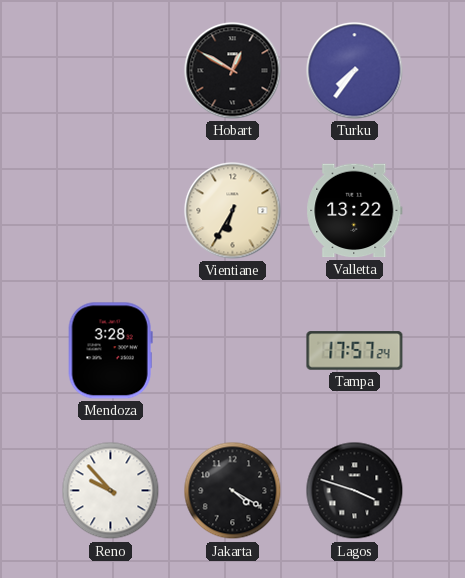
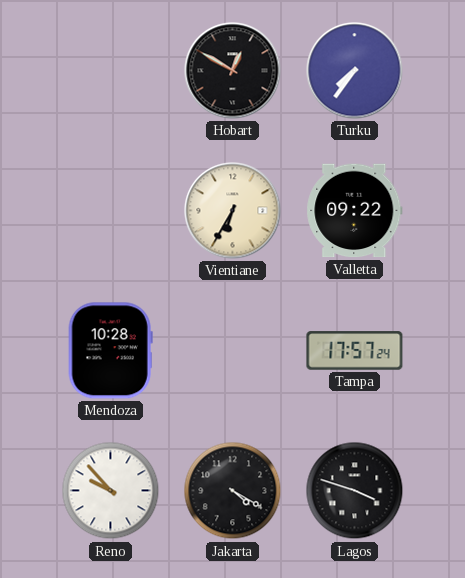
Valletta: 13:22 -> 09:22
Mendoza: 3:28 -> 10:28
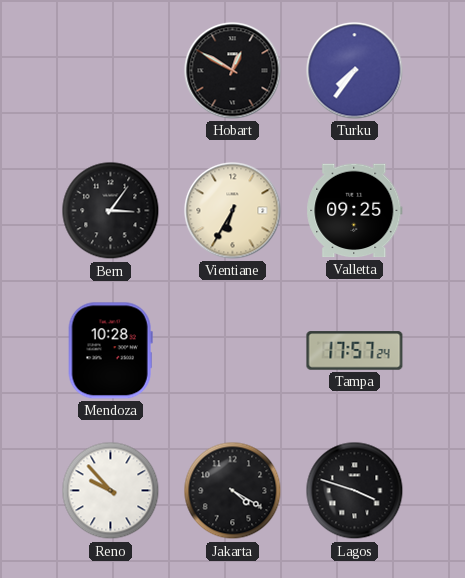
Bern: none -> 3:06
Valletta: 09:22 -> 09:25
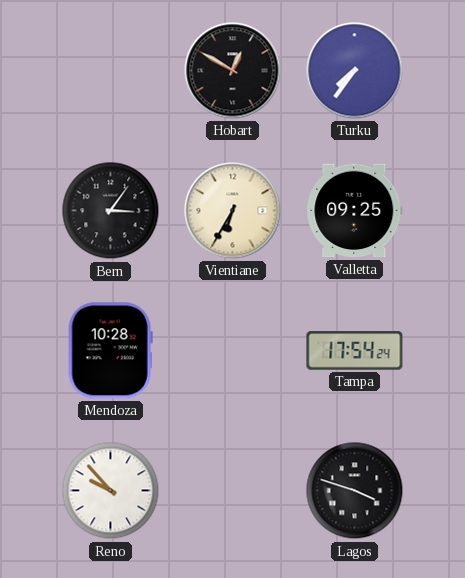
Tampa: 17:57 -> 17:54
Jakarta: 4:20 -> none
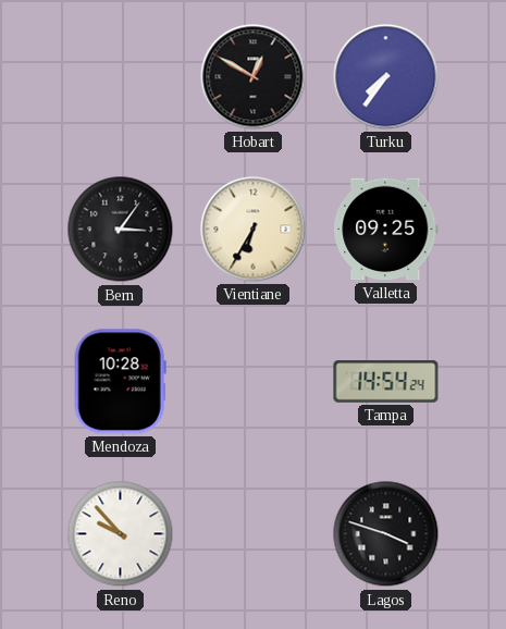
Tampa: 17:54 -> 14:54
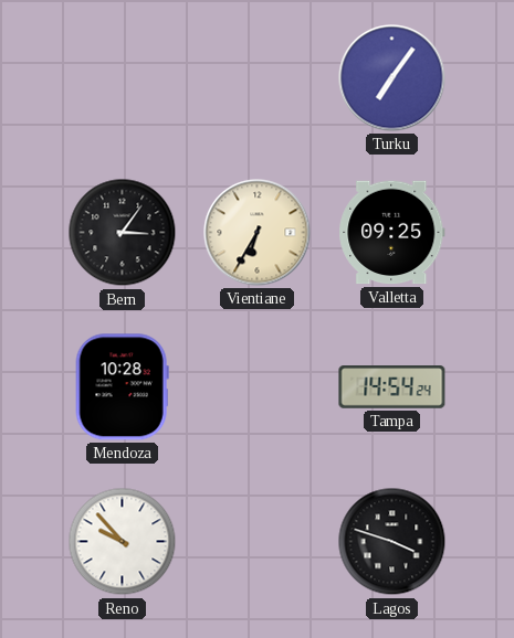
Hobart: 12:50 -> none
Turku: 7:36 -> 7:06
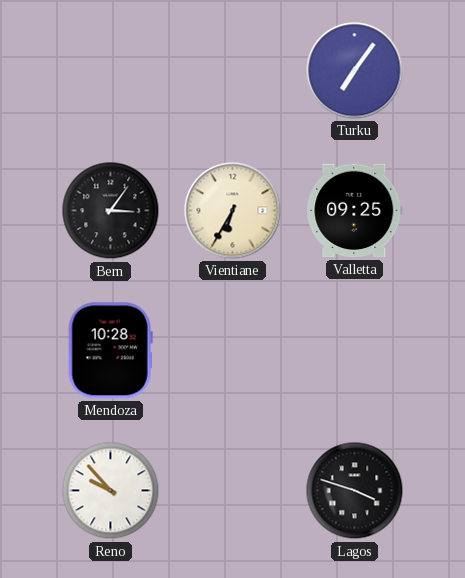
Tampa: 14:54 -> none
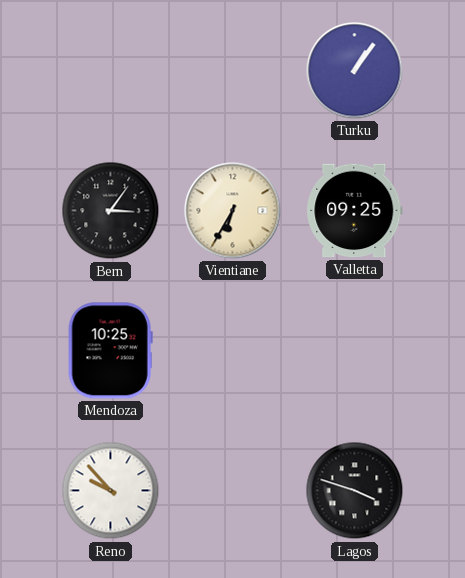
Turku: 7:06 -> 1:06
Mendoza: 10:28 -> 10:25
